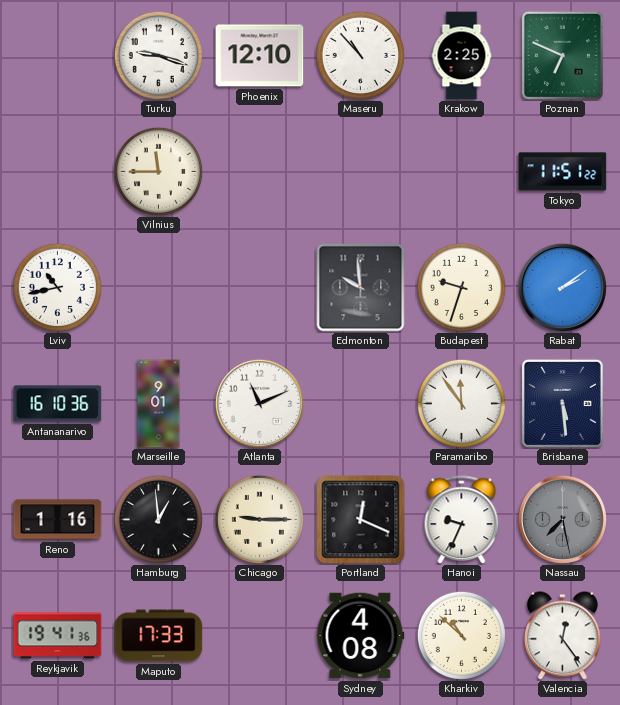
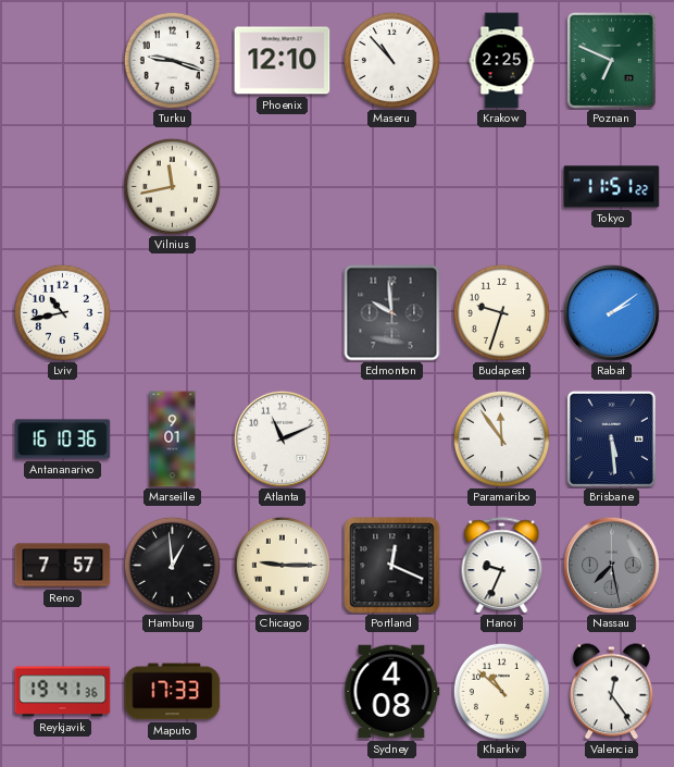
Vilnius: 11:45 -> 11:43
Reno: 1:16 -> 7:57
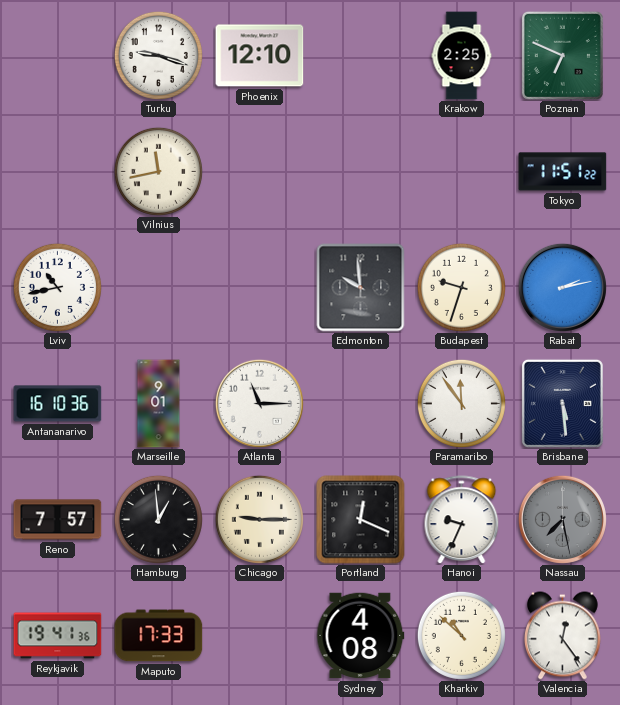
Maseru: 10:53 -> none
Rabat: 2:09 -> 2:13
Atlanta: 11:11 -> 11:15
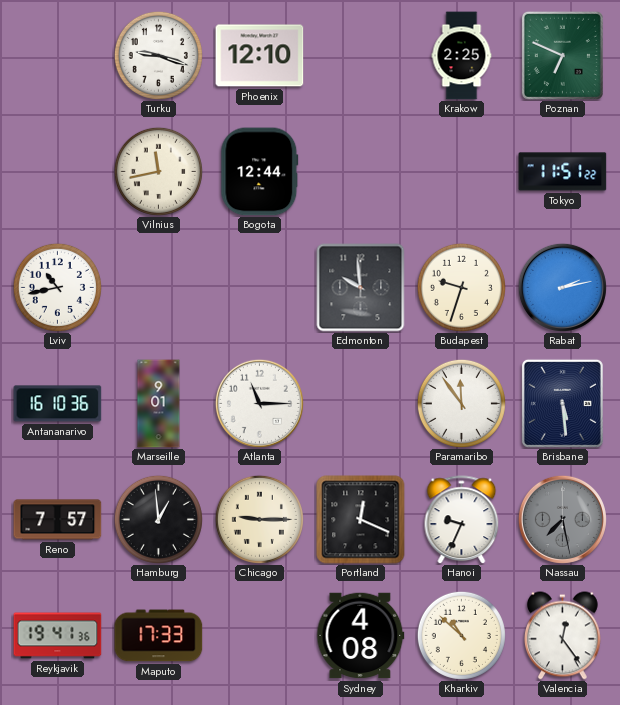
Bogota: none -> 12:44
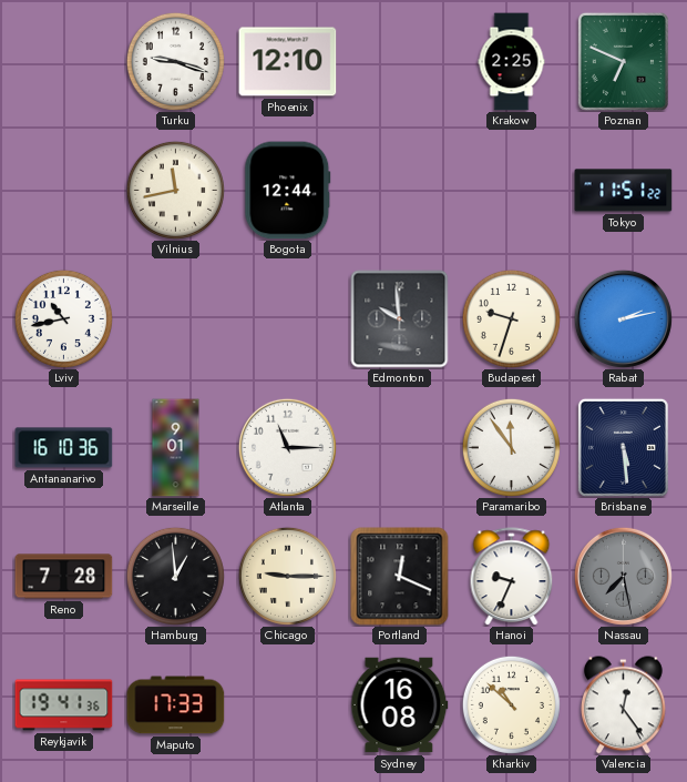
Reno: 7:57 -> 7:28
Sydney: 4:08 -> 16:08
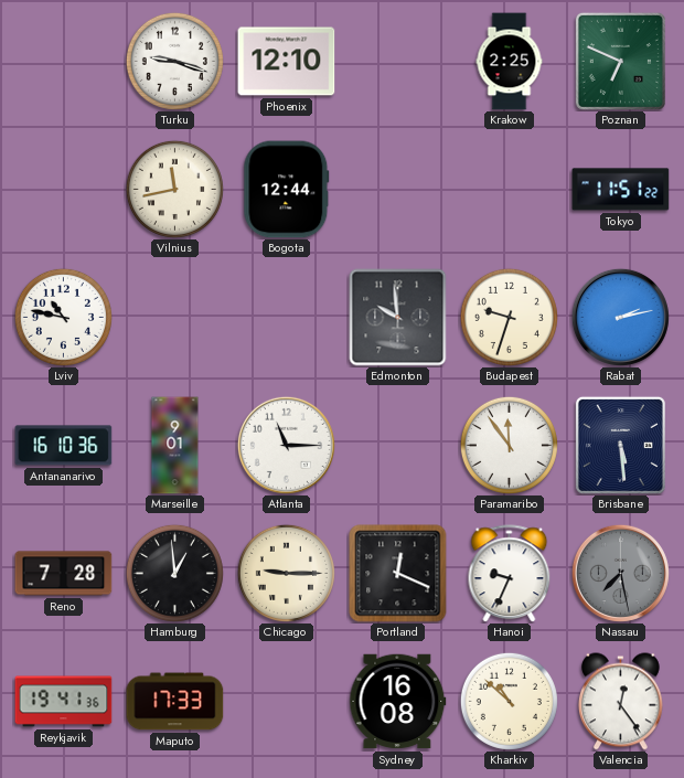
Lviv: 10:43 -> 10:47
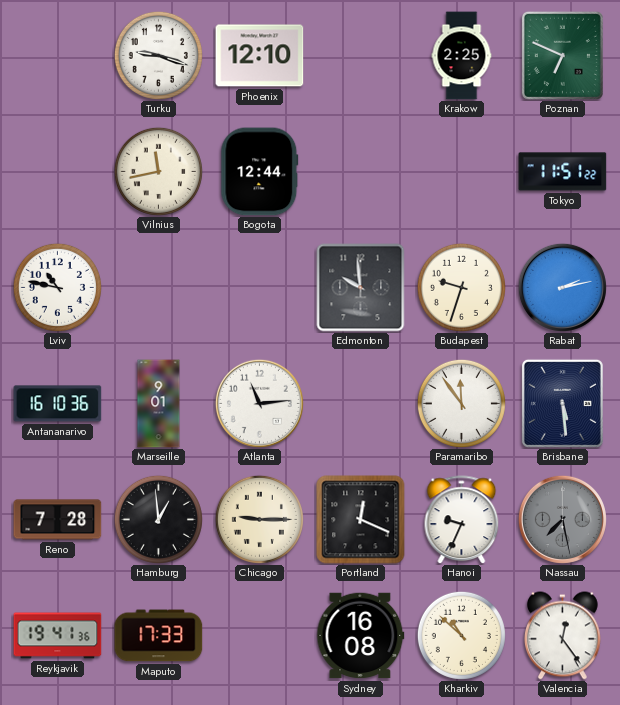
Atlanta: 11:15 -> 11:14
